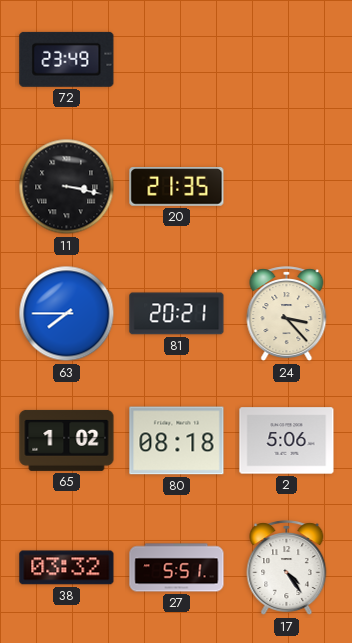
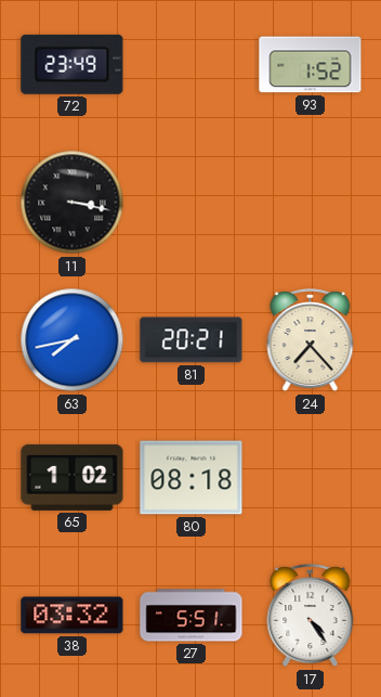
93: none -> 1:52
20: 21:35 -> none
63: 7:45 -> 7:43
24: 3:23 -> 7:23
2: 5:06 -> none
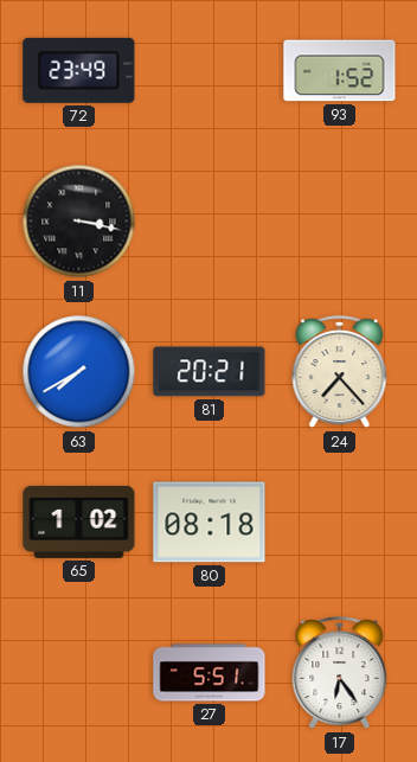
63: 7:43 -> 7:40
38: 03:32 -> none
17: 4:24 -> 6:24
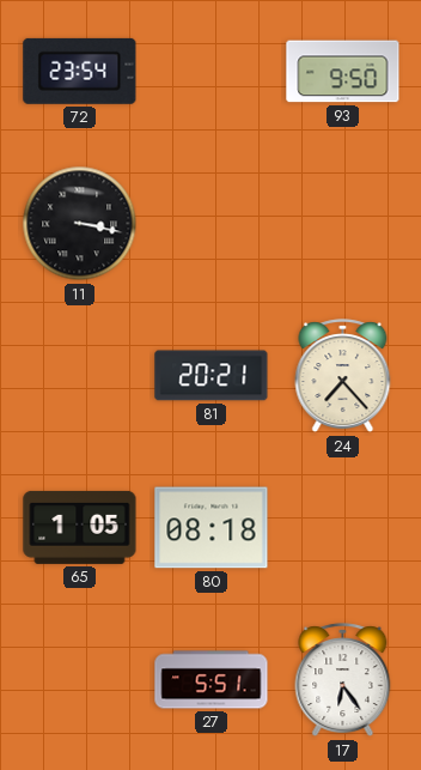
72: 23:49 -> 23:54
93: 1:52 -> 9:50
63: 7:40 -> none
65: 1:02 -> 1:05
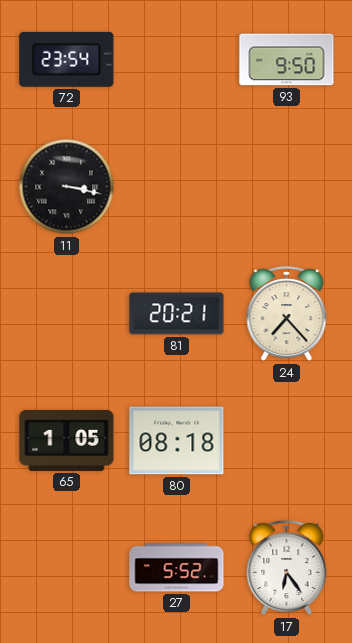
27: 5:51 -> 5:52
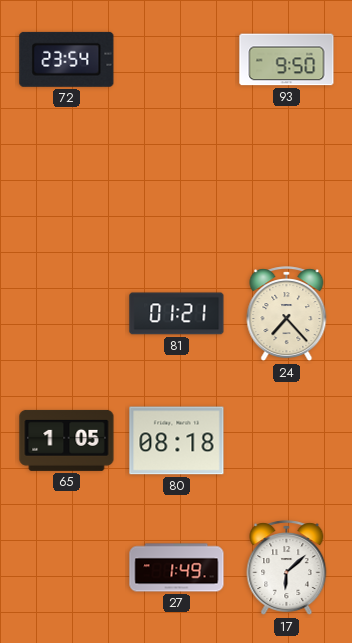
11: 3:17 -> none
81: 20:21 -> 01:21
27: 5:52 -> 1:49
17: 6:24 -> 6:08
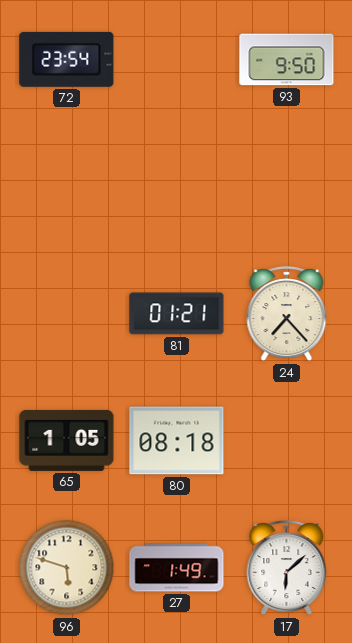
96: none -> 5:48
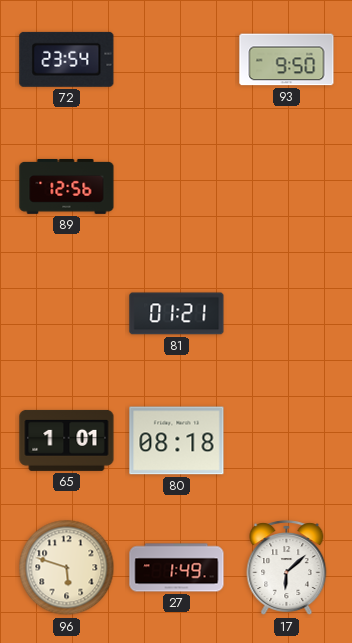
89: none -> 12:56
24: 7:23 -> none
65: 1:05 -> 1:01
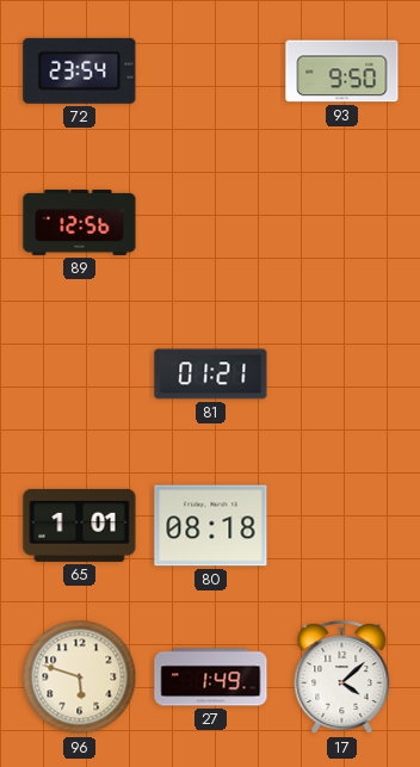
17: 6:08 -> 4:08
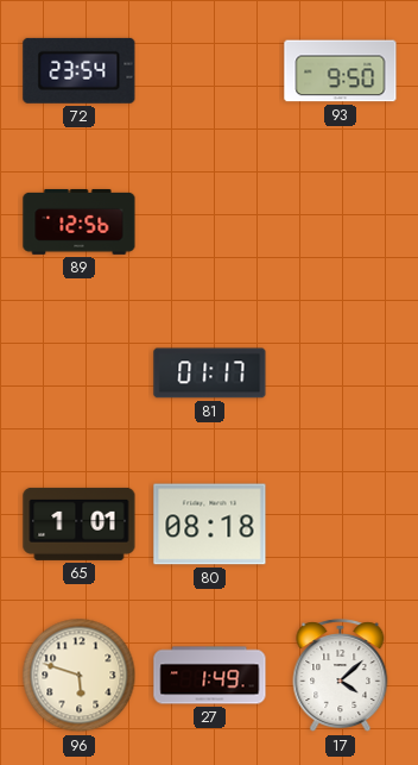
81: 01:21 -> 01:17
